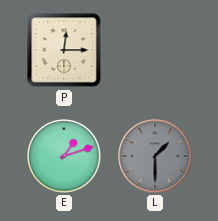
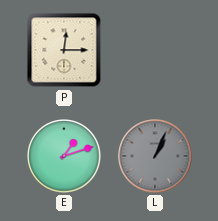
L: 1:30 -> 1:04
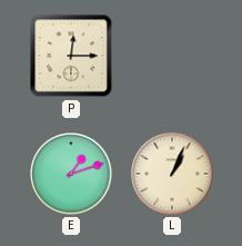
L dial: grey -> cream
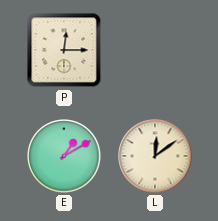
E: 1:12 -> 1:10
L: 1:04 -> 12:09
